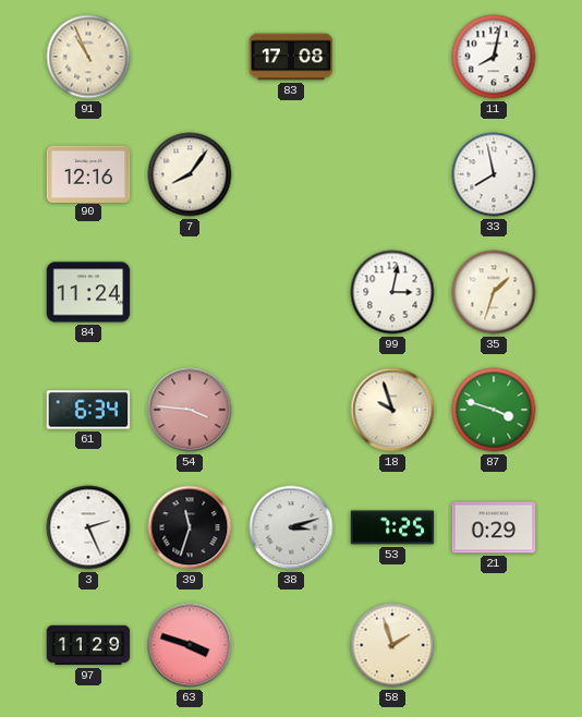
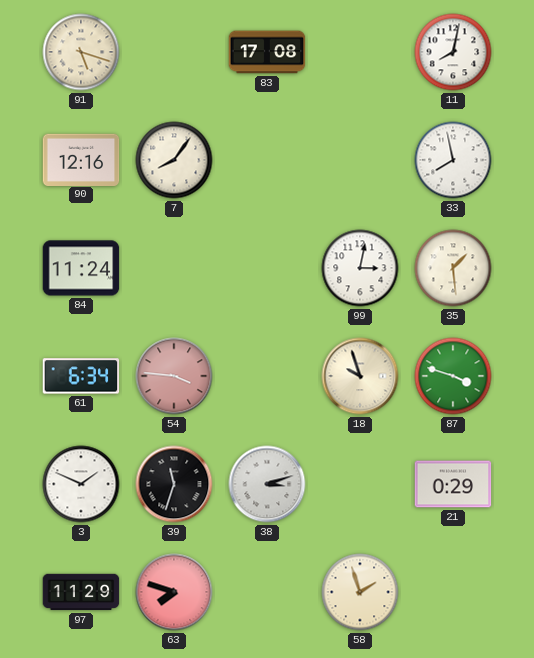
91: 10:56 -> 5:18
35: 1:33 -> 1:29
3: 2:26 -> 1:49
53: 7:25 -> none
63: 3:48 -> 7:48
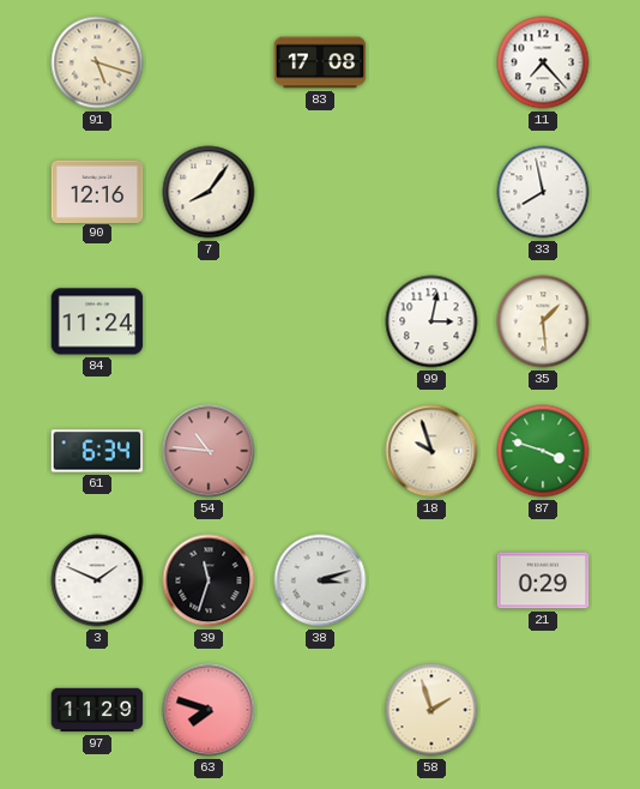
11: 8:02 -> 7:23
54: 3:46 -> 10:46
